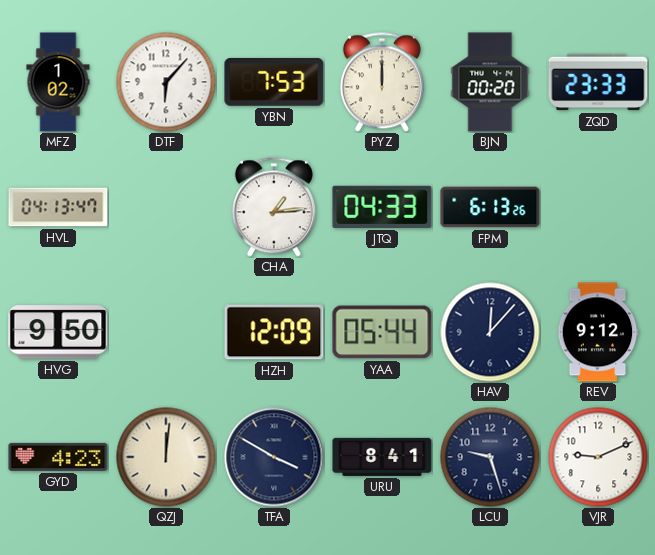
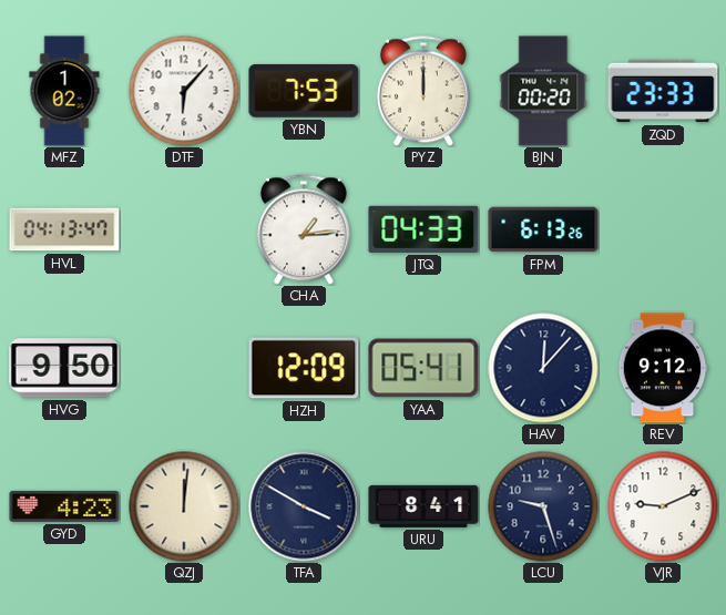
YAA: 05:44 -> 05:41
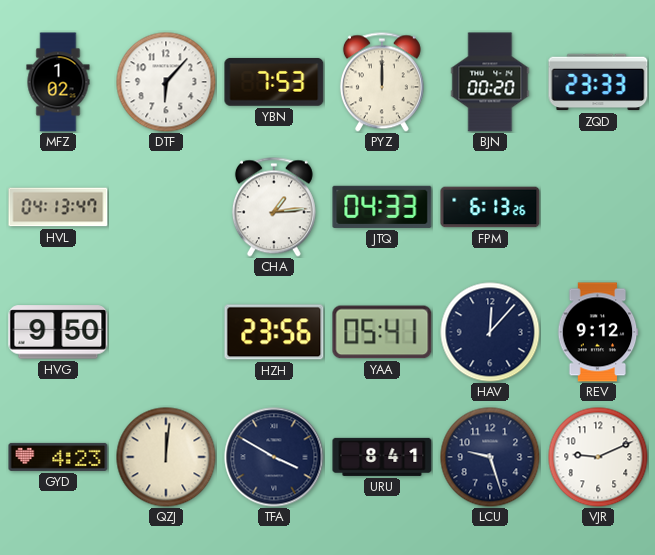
HZH: 12:09 -> 23:56
